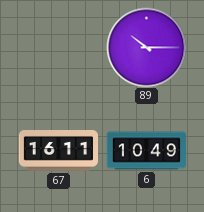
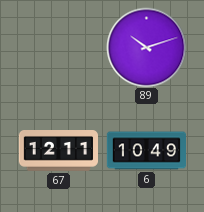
89: 10:15 -> 10:12
67: 16:11 -> 12:11
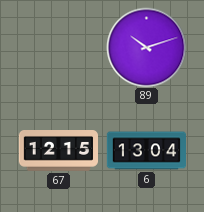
67: 12:11 -> 12:15
6: 10:49 -> 13:04
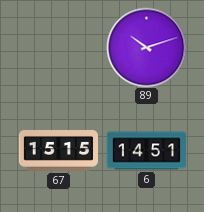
67: 12:15 -> 15:15
6: 13:04 -> 14:51
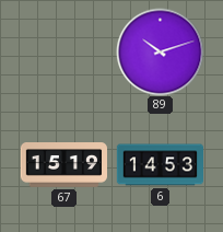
67: 15:15 -> 15:19
6: 14:51 -> 14:53
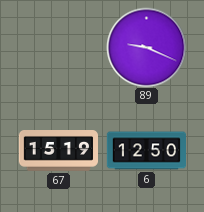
89: 10:12 -> 9:19
6: 14:53 -> 12:50
